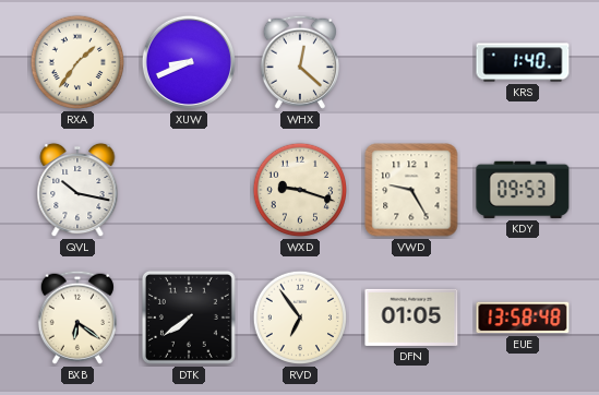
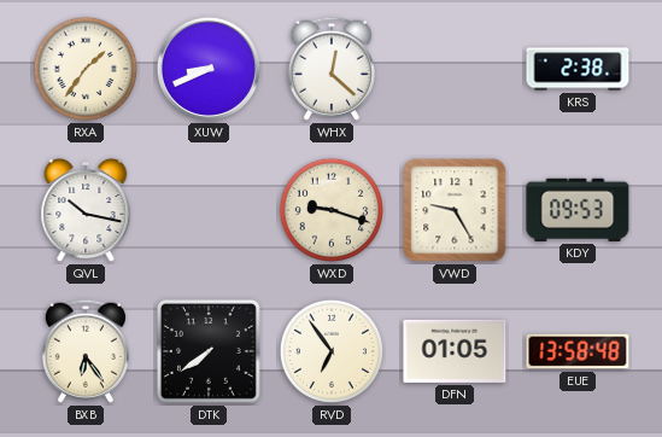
KRS: 1:40 -> 2:38
BXB: 6:21 -> 6:24
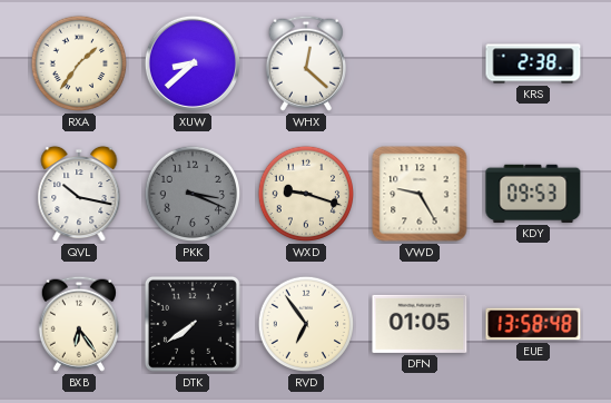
XUW: 8:41 -> 8:38
PKK: none -> 3:19
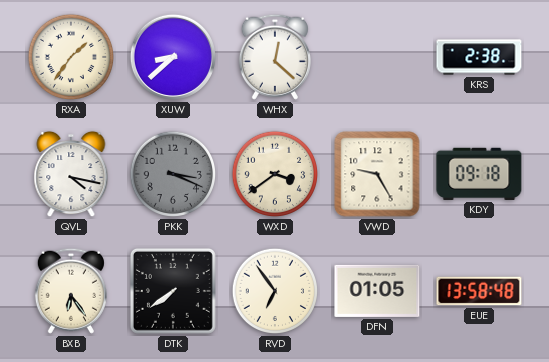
QVL: 10:17 -> 4:17
WXD: 9:18 -> 3:39
KDY: 09:53 -> 09:18
